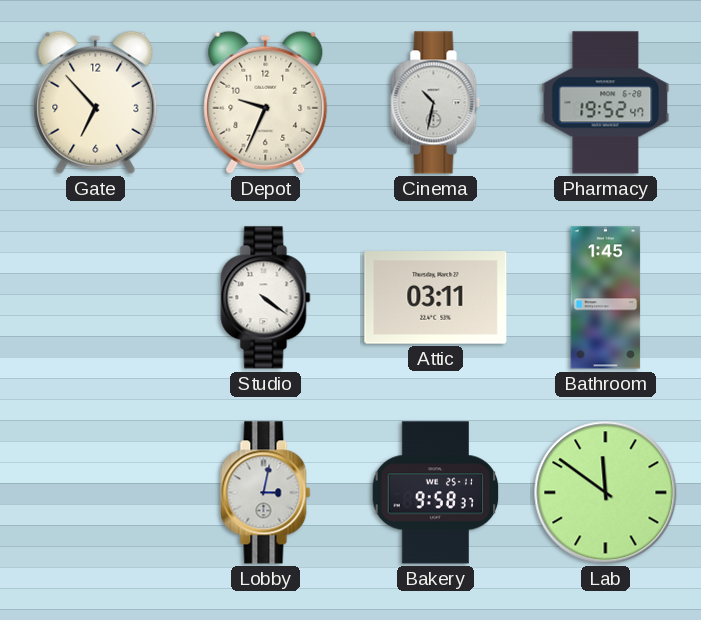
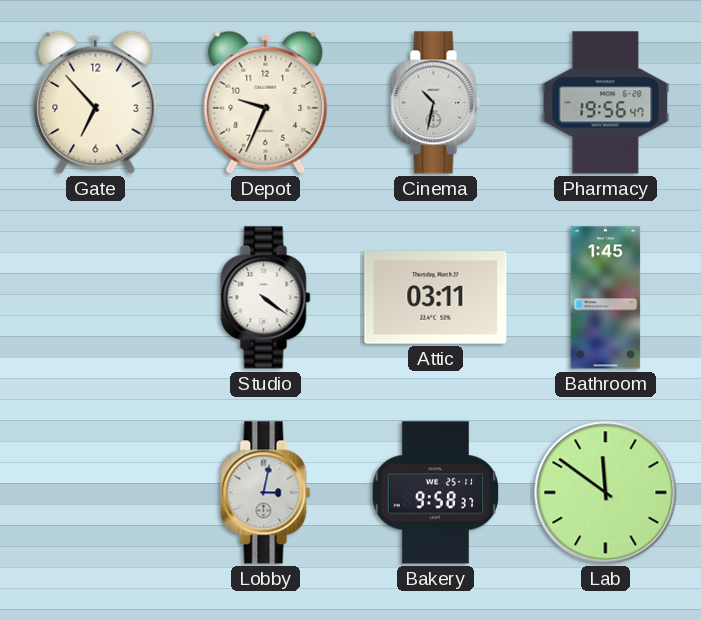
Pharmacy: 19:52 -> 19:56
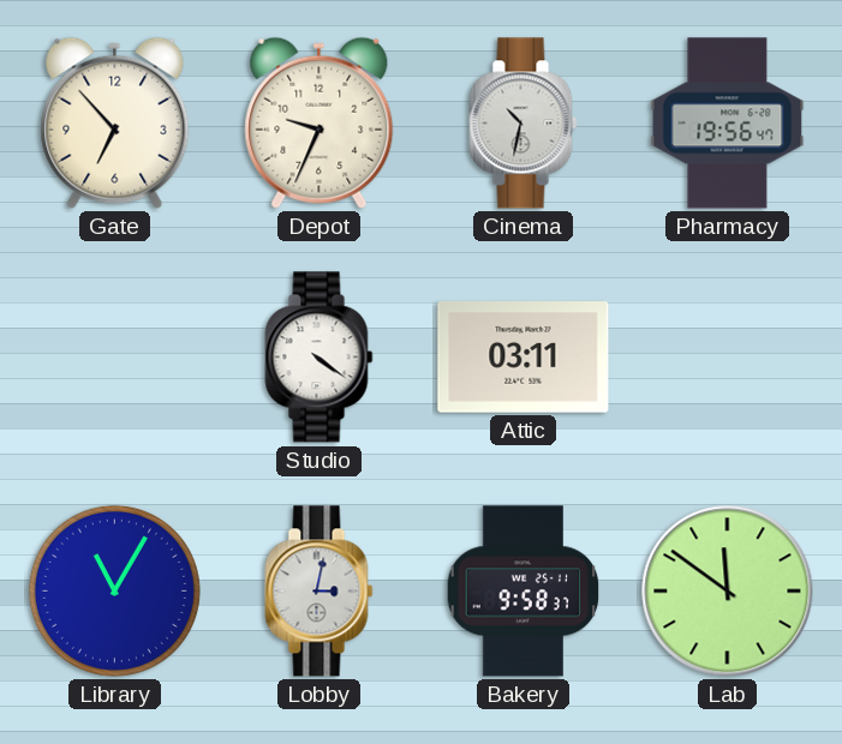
Bathroom: 1:45 -> none
Library: none -> 11:05
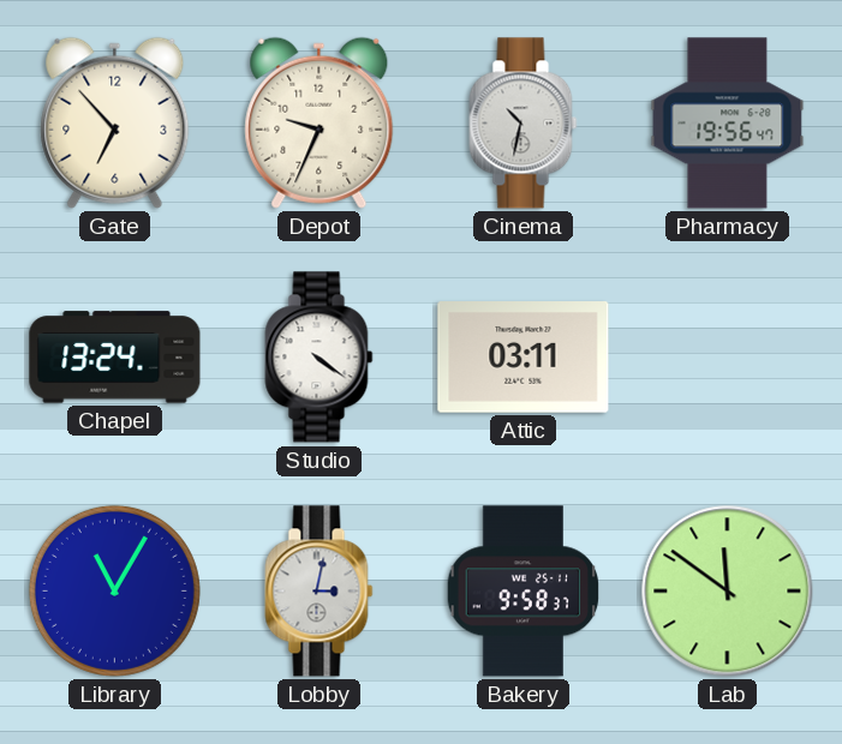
Chapel: none -> 13:24
